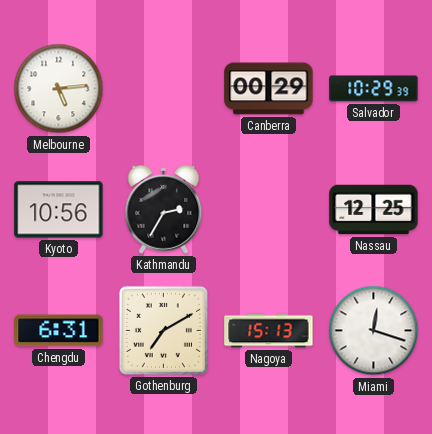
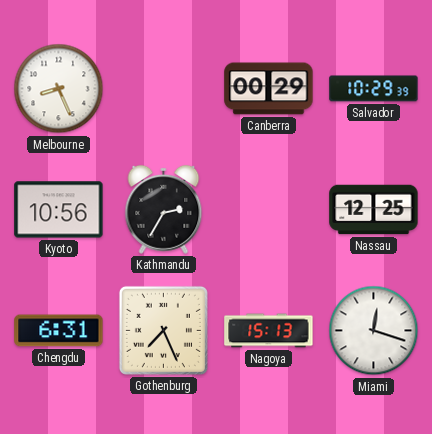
Melbourne: 5:14 -> 8:26
Gothenburg: 7:10 -> 7:26
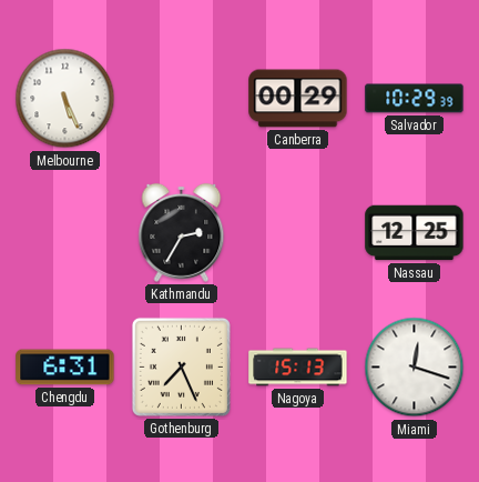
Melbourne: 8:26 -> 5:26
Kyoto: 10:56 -> none
